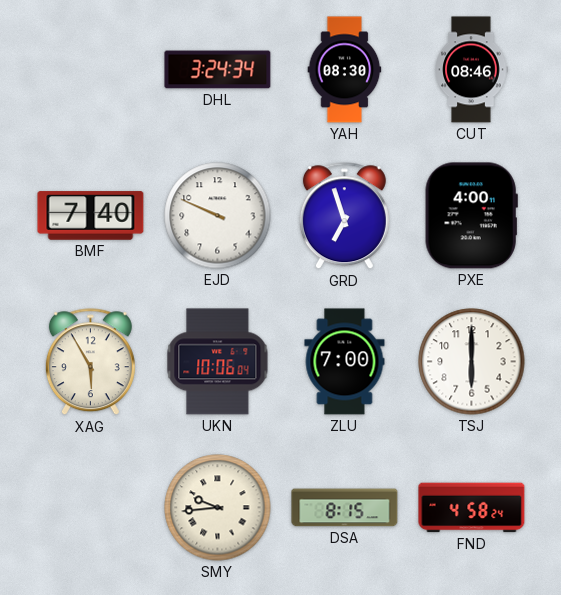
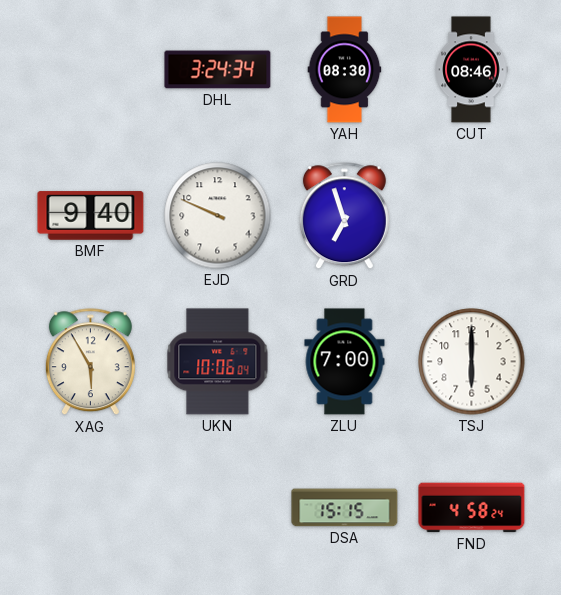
BMF: 7:40 -> 9:40
PXE: 4:00 -> none
SMY: 9:44 -> none
DSA: 8:15 -> 15:15
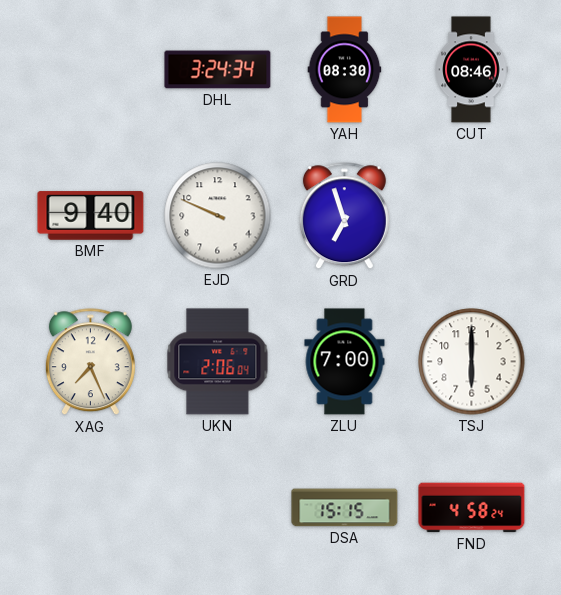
XAG: 5:55 -> 7:26
UKN: 10:06 -> 2:06
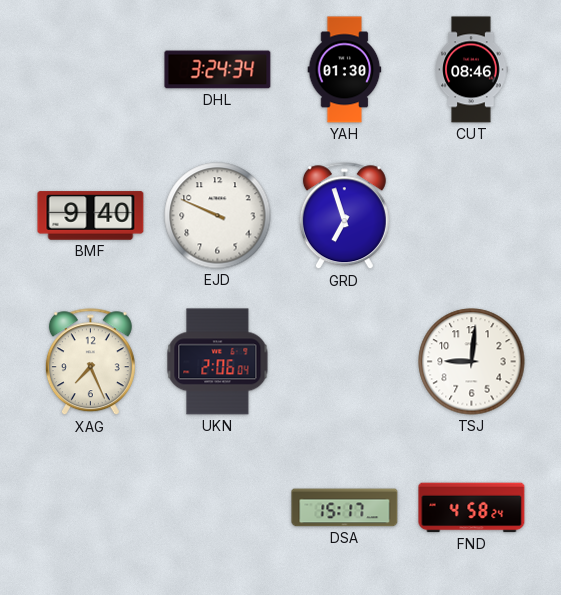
YAH: 08:30 -> 01:30
ZLU: 7:00 -> none
TSJ: 6:00 -> 9:01
DSA: 15:15 -> 15:17
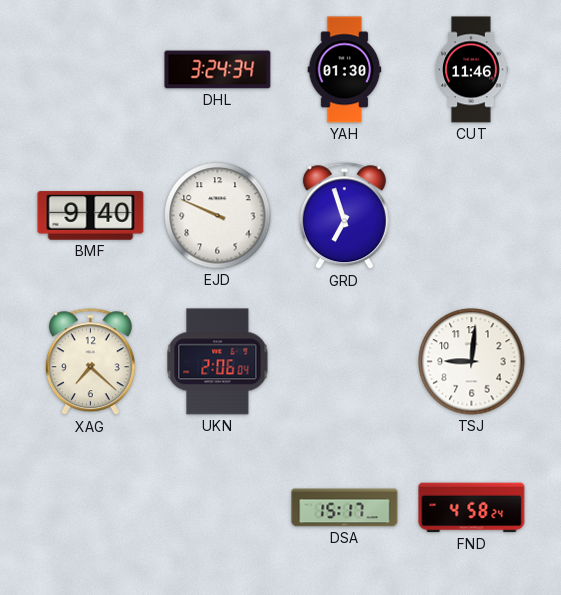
CUT: 08:46 -> 11:46
XAG: 7:26 -> 7:22
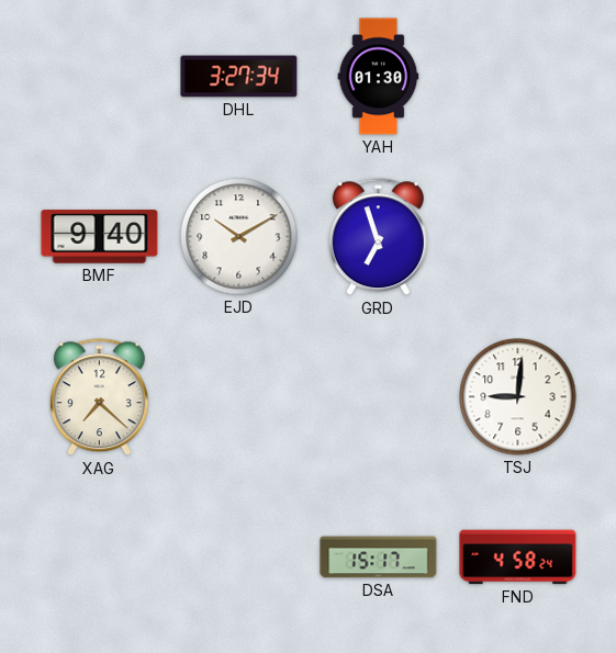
DHL: 3:24 -> 3:27
CUT: 11:46 -> none
EJD: 9:49 -> 10:10
UKN: 2:06 -> none
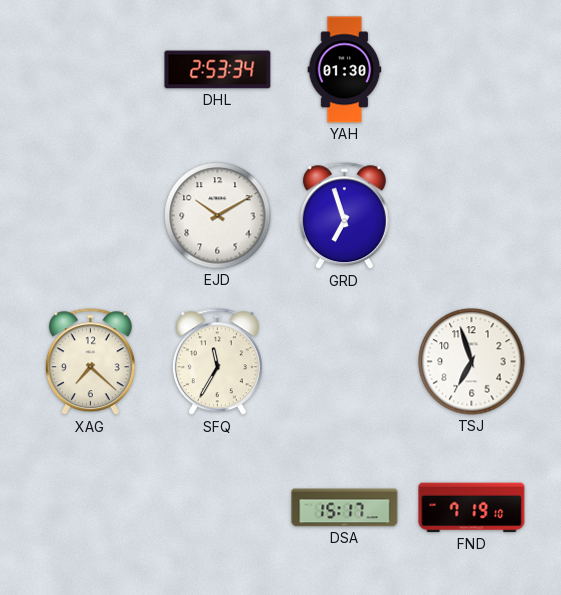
DHL: 3:27 -> 2:53
BMF: 9:40 -> none
SFQ: none -> 11:35
TSJ: 9:01 -> 6:57
FND: 4:58 -> 7:19
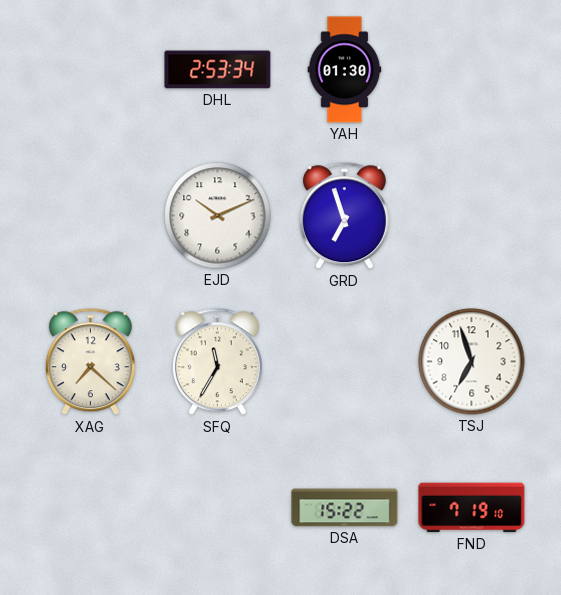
EJD: 10:10 -> 10:11
DSA: 15:17 -> 15:22
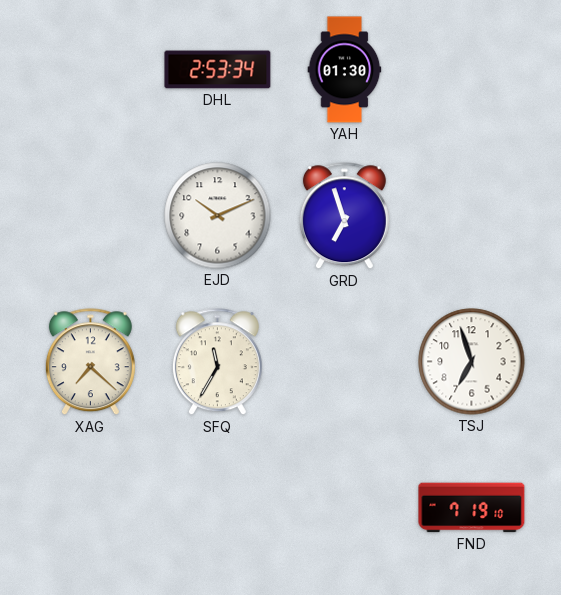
DSA: 15:22 -> none
